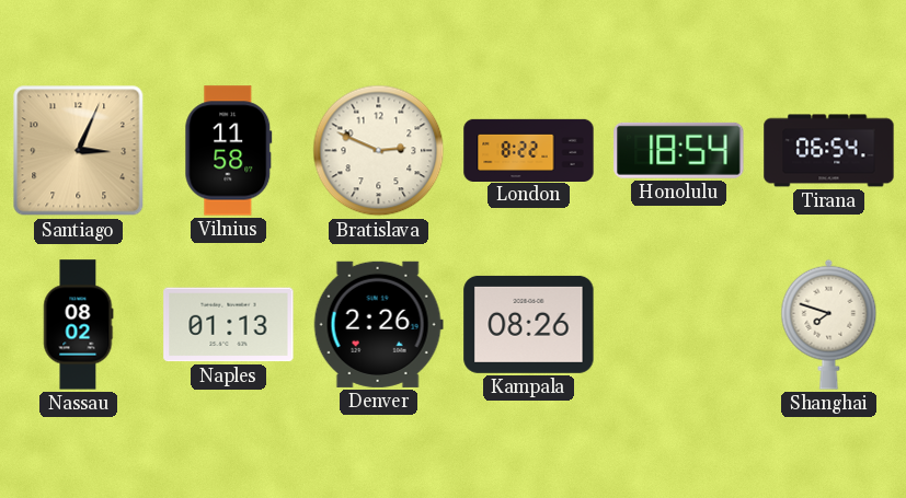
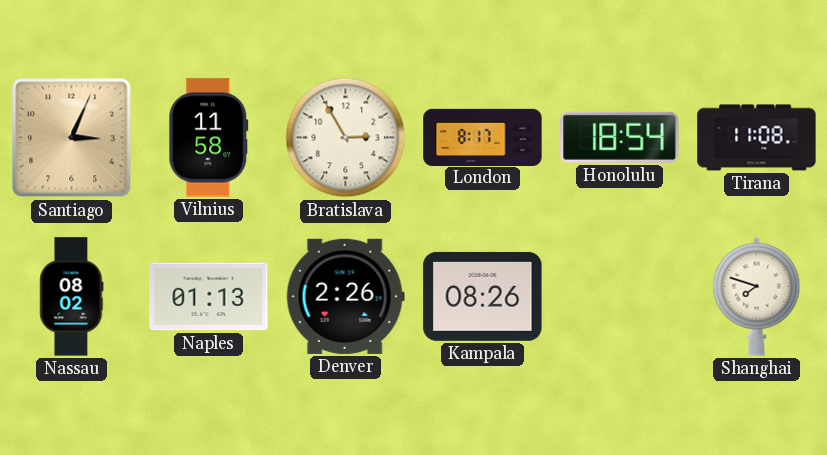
Bratislava: 2:49 -> 2:55
London: 8:22 -> 8:17
Tirana: 06:54 -> 11:08
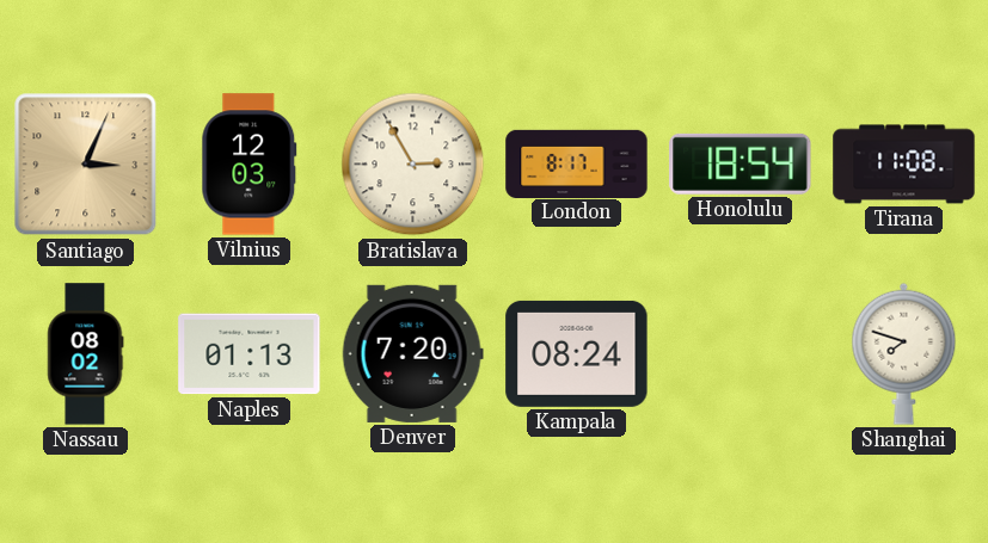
Vilnius: 11:58 -> 12:03
Denver: 2:26 -> 7:20
Kampala: 08:26 -> 08:24
